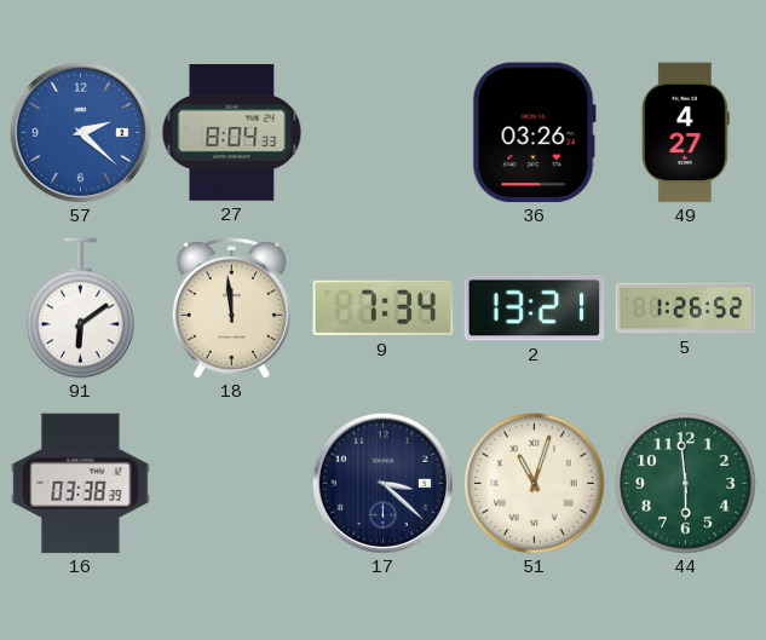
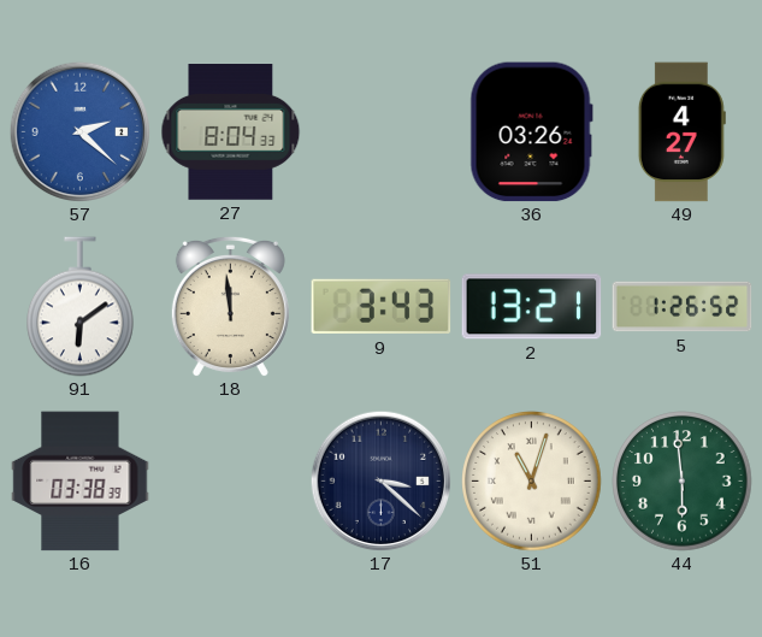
9: 7:34 -> 3:43
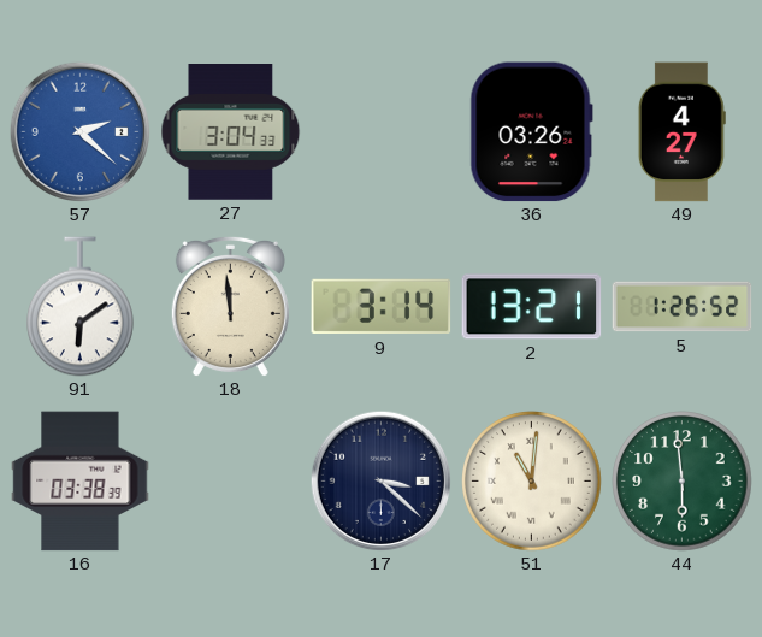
27: 8:04 -> 3:04
9: 3:43 -> 3:14
51: 11:03 -> 11:01
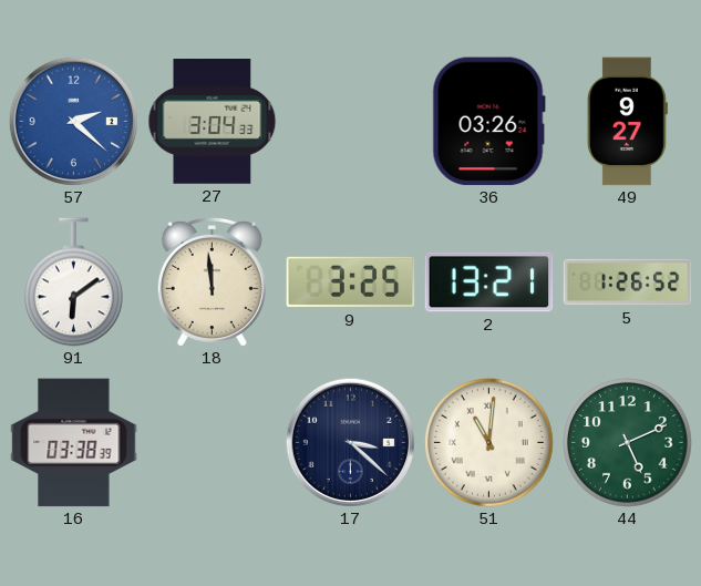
49: 4:27 -> 9:27
9: 3:14 -> 3:25
44: 5:59 -> 5:11
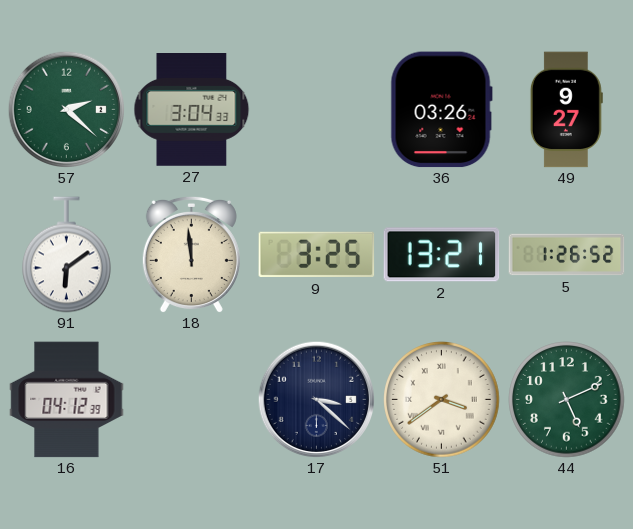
57 dial: blue -> green
16: 03:38 -> 04:12
51: 11:01 -> 3:39
